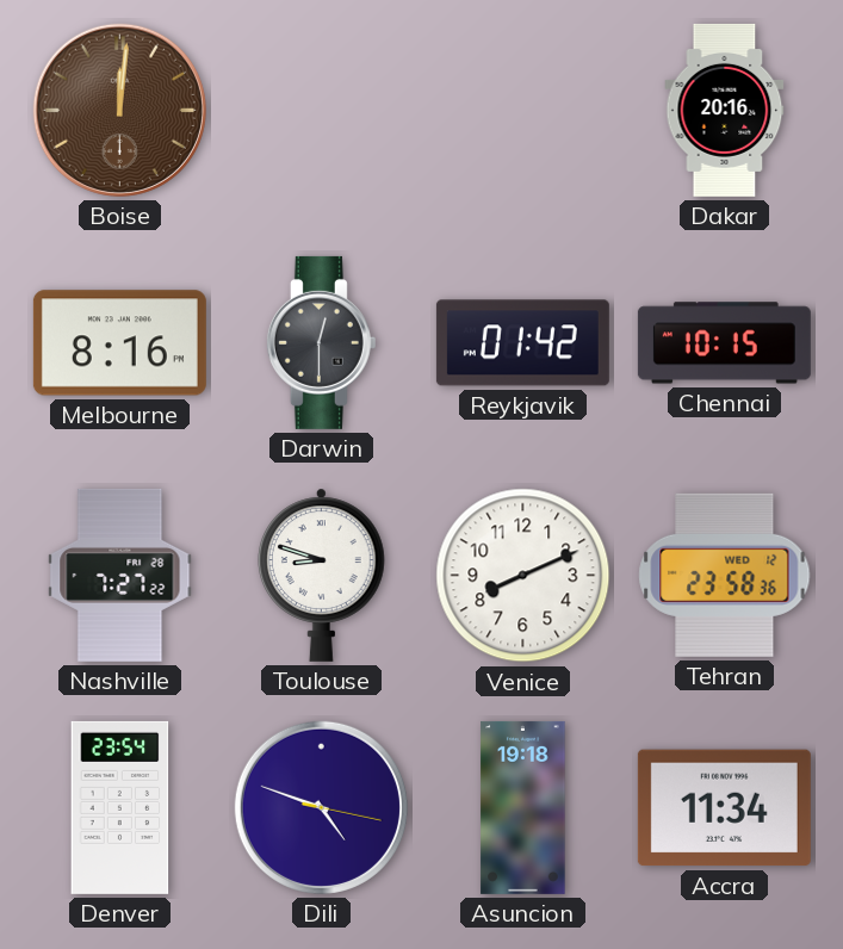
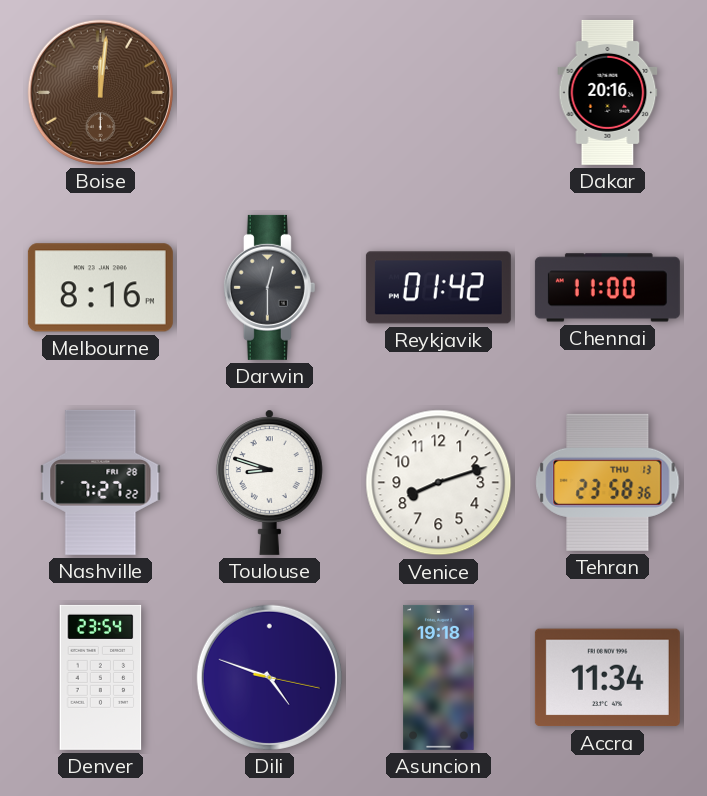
Chennai: 10:15 -> 11:00
Venice: 8:11 -> 8:12
Tehran date: WED 12 -> THU 13
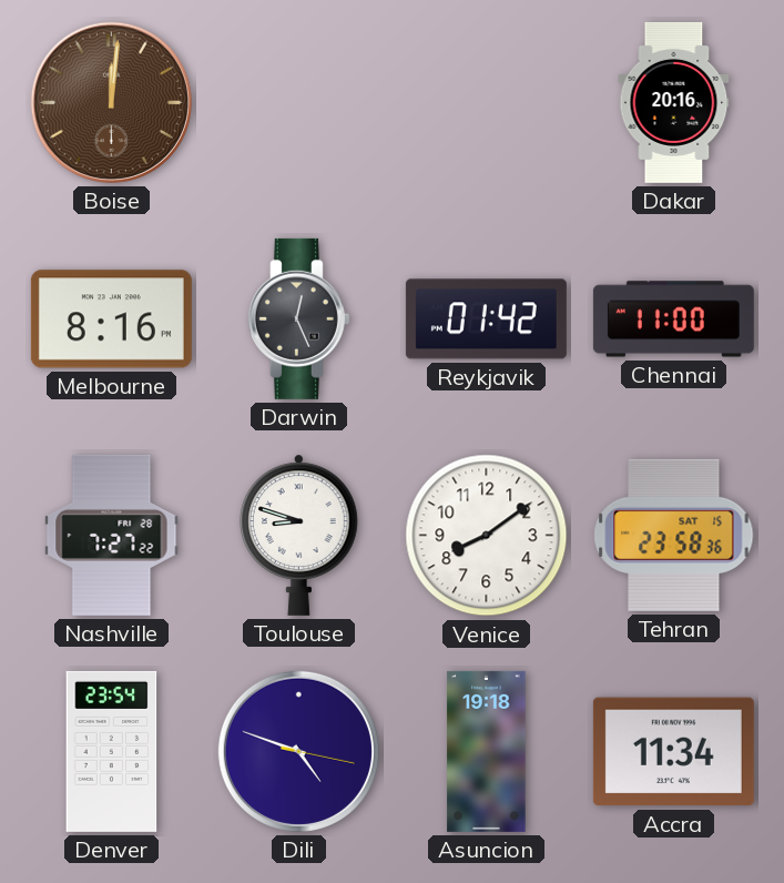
Darwin: 12:30 -> 12:26
Venice: 8:12 -> 8:09
Tehran date: THU 13 -> SAT 15
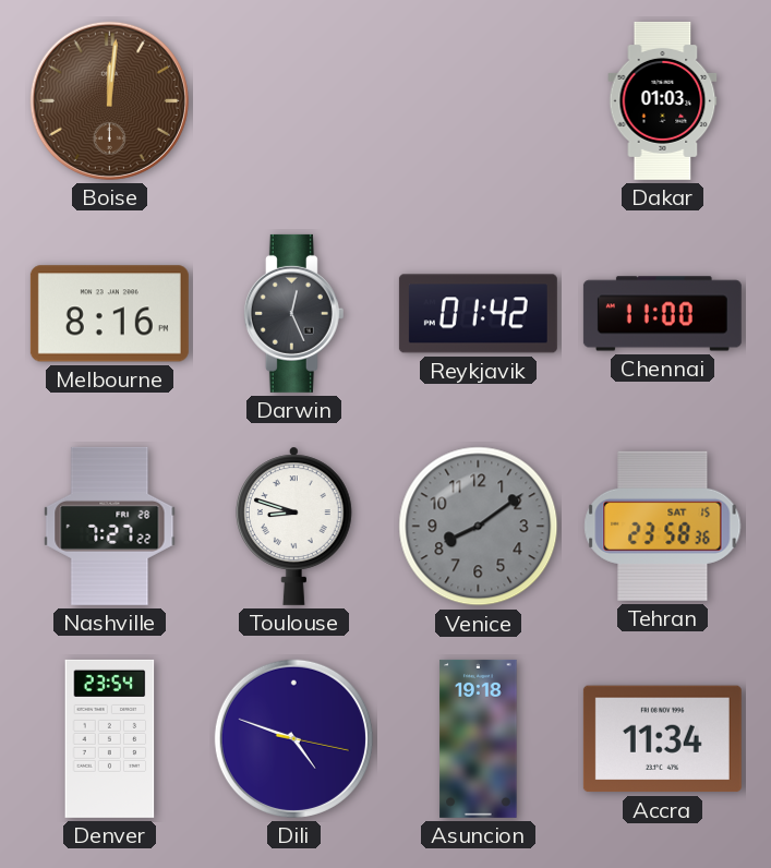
Dakar: 20:16 -> 01:03
Venice dial: white -> grey
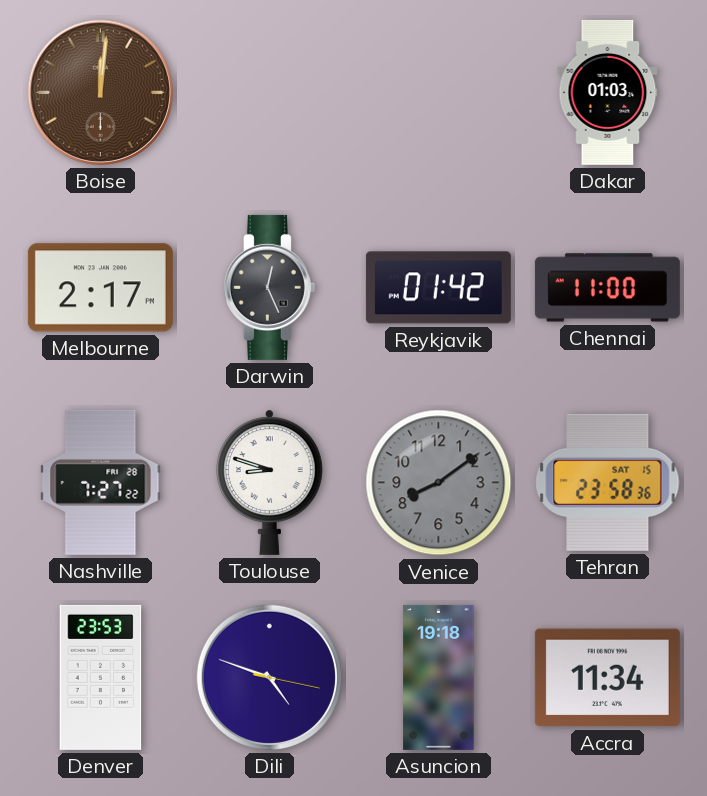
Melbourne: 8:16 -> 2:17
Denver: 23:54 -> 23:53
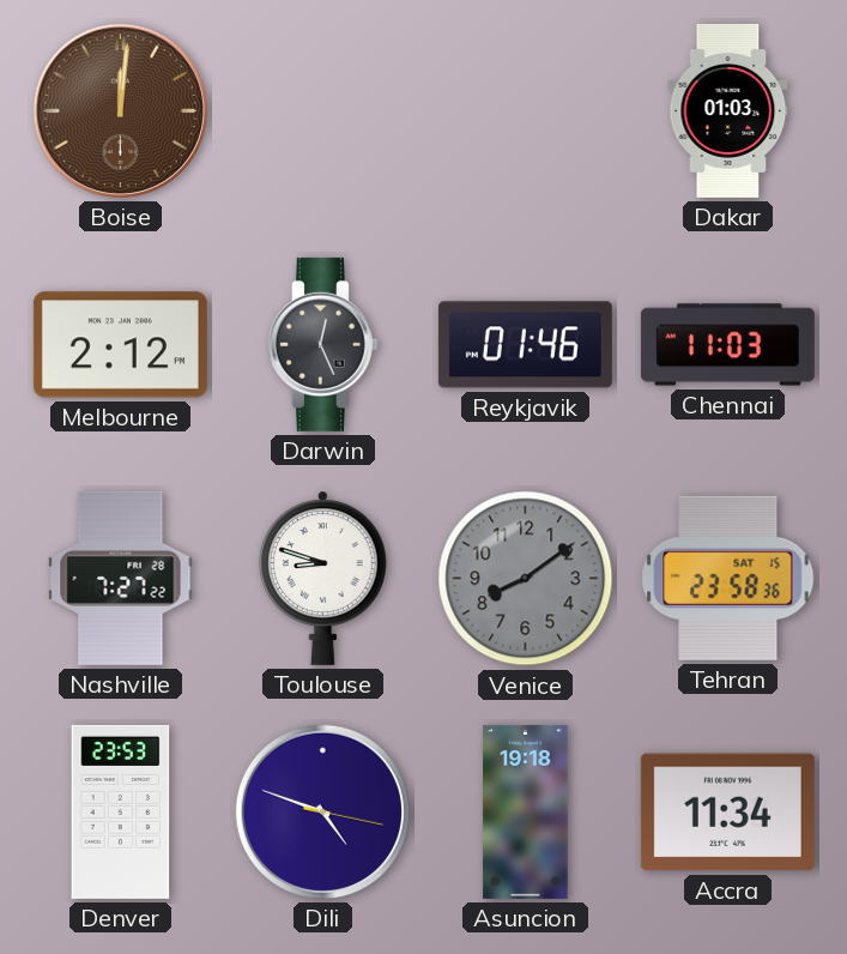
Melbourne: 2:17 -> 2:12
Reykjavik: 01:42 -> 01:46
Chennai: 11:00 -> 11:03
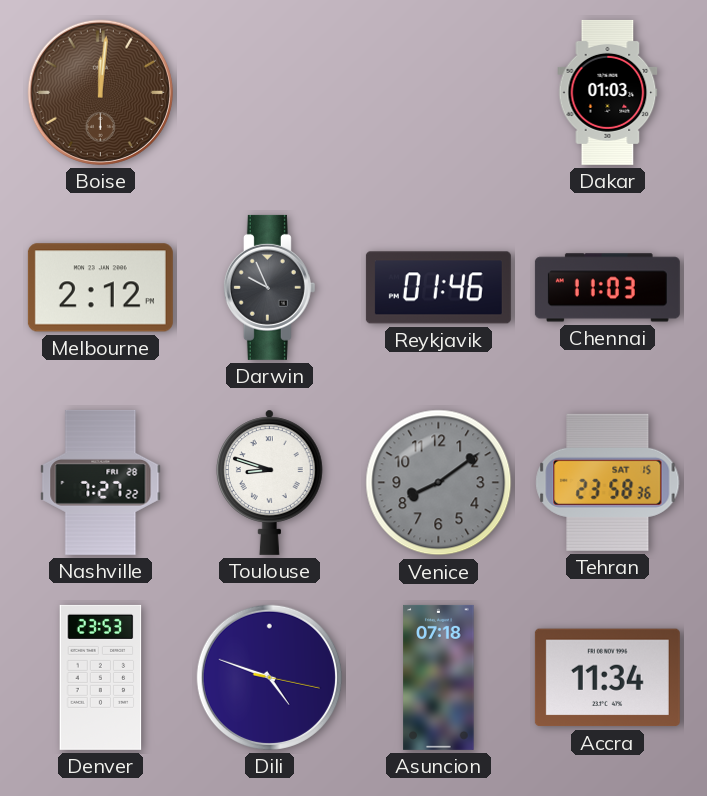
Darwin: 12:26 -> 9:56
Asuncion: 19:18 -> 07:18
